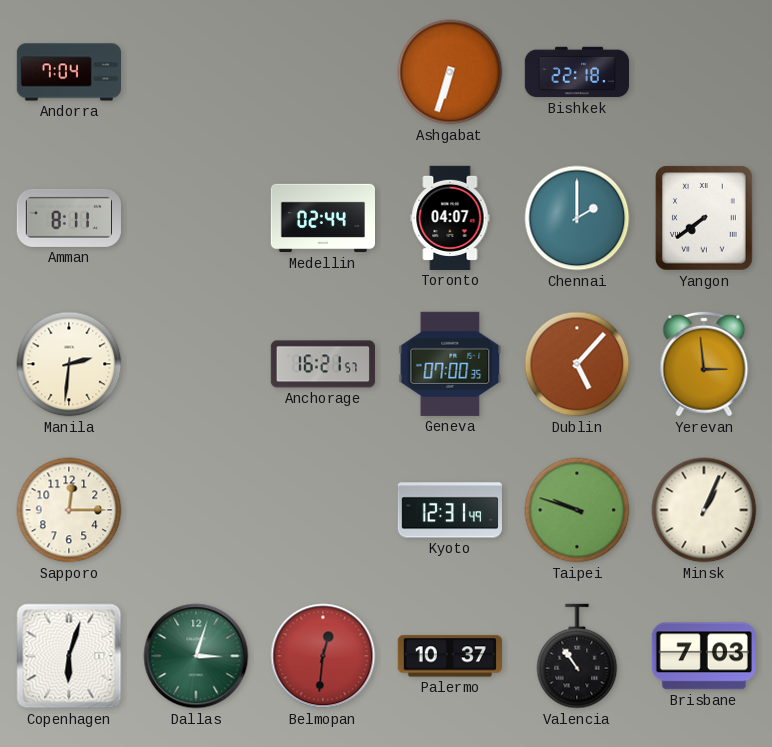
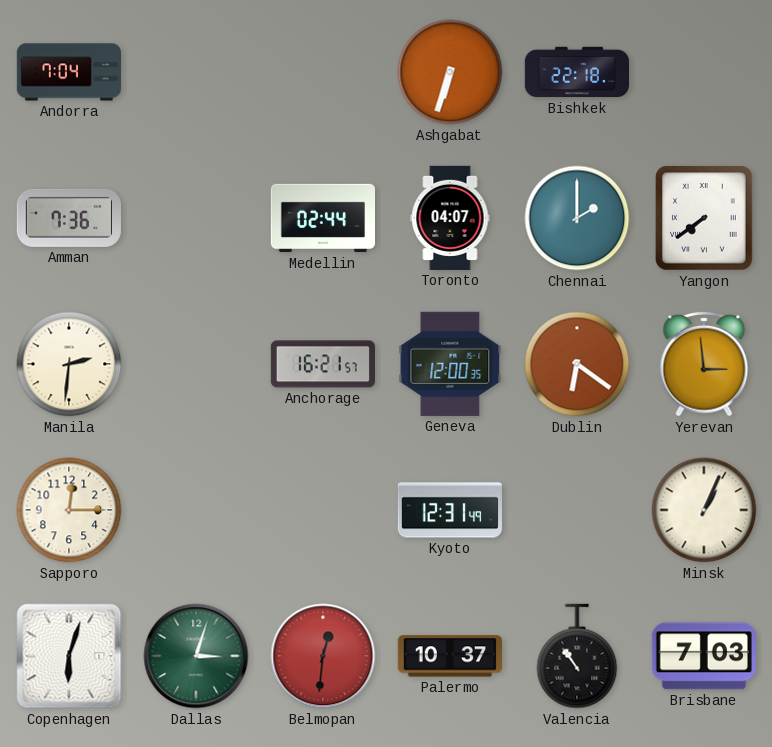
Amman: 8:11 -> 7:36
Geneva: 07:00 -> 12:00
Dublin: 5:07 -> 6:21
Taipei: 9:48 -> none
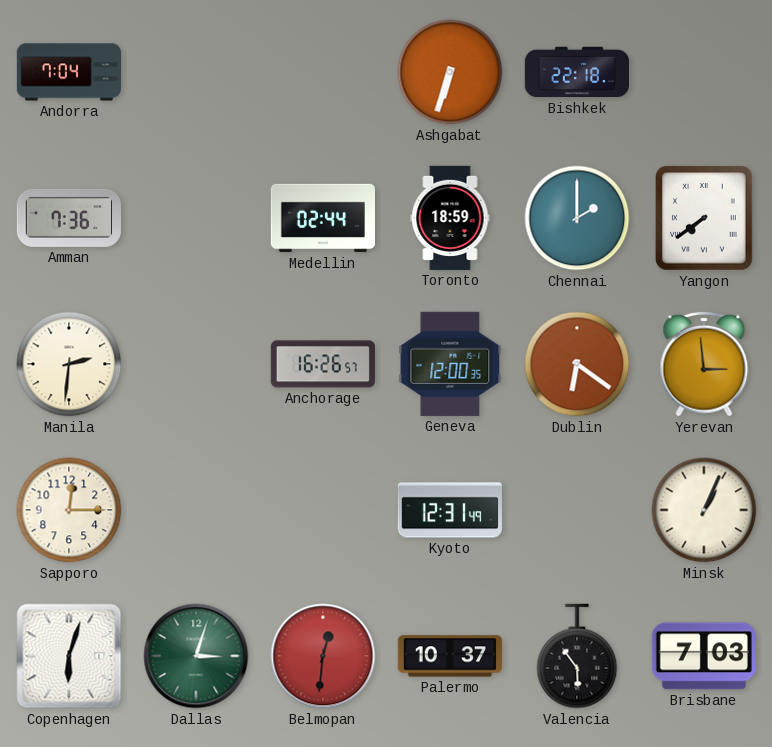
Toronto: 04:07 -> 18:59
Anchorage: 16:21 -> 16:26
Valencia: 10:54 -> 5:54
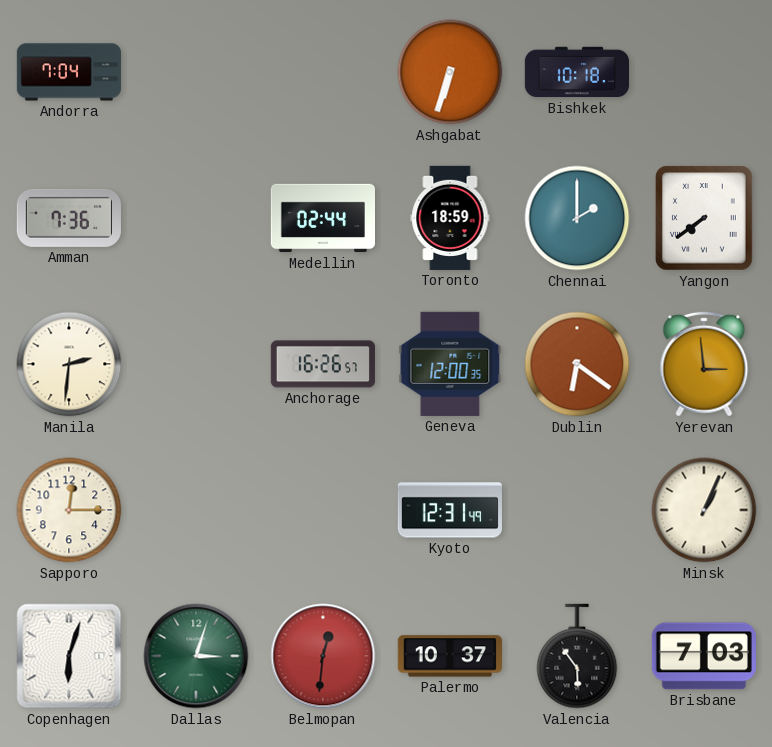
Bishkek: 22:18 -> 10:18
